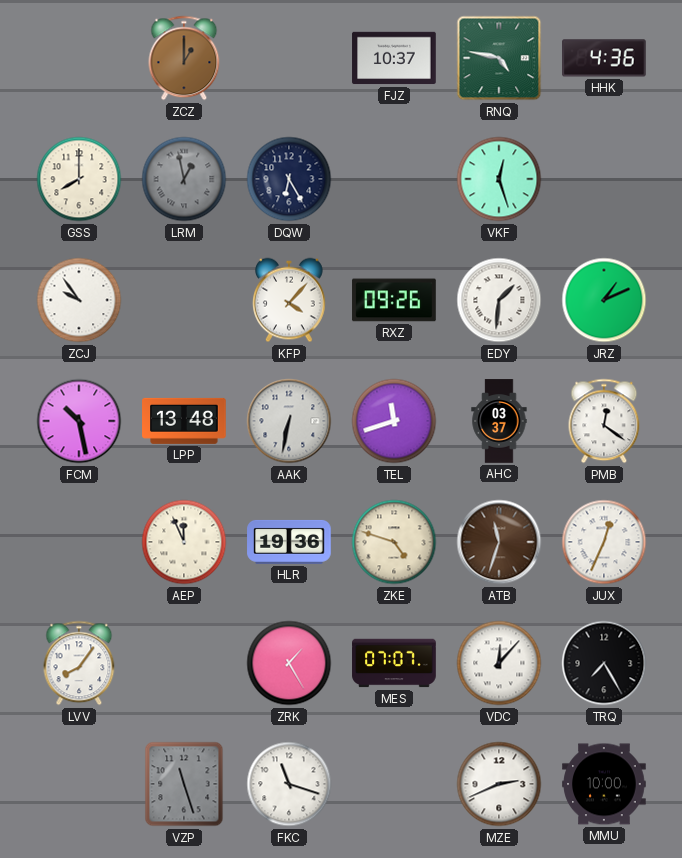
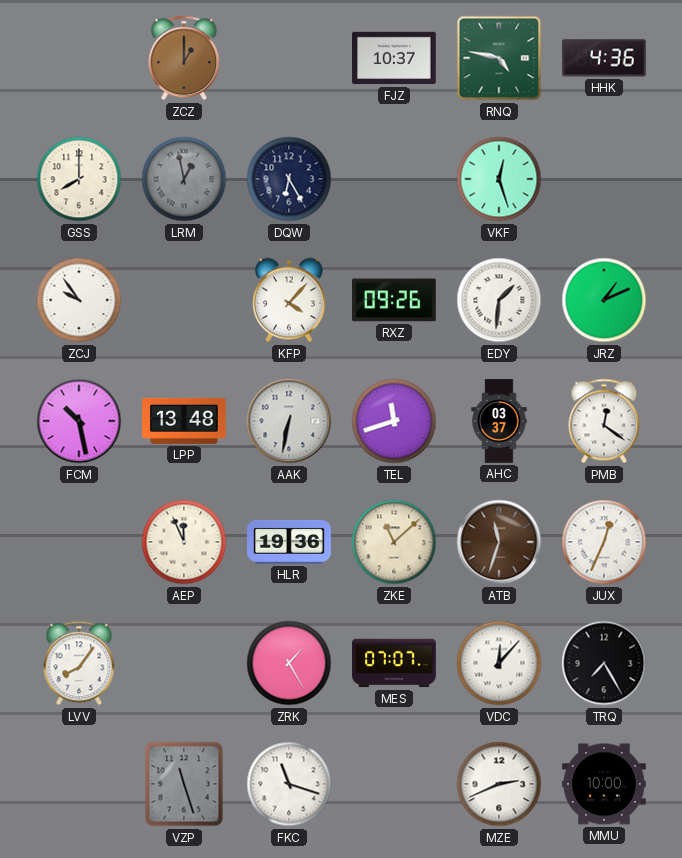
ZKE: 4:48 -> 11:08
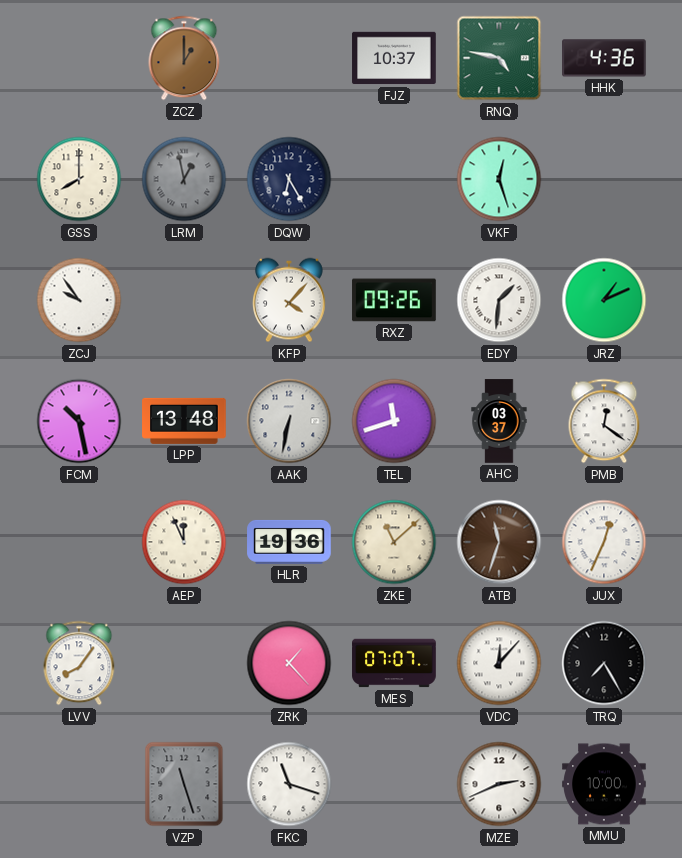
ZRK: 1:25 -> 1:23
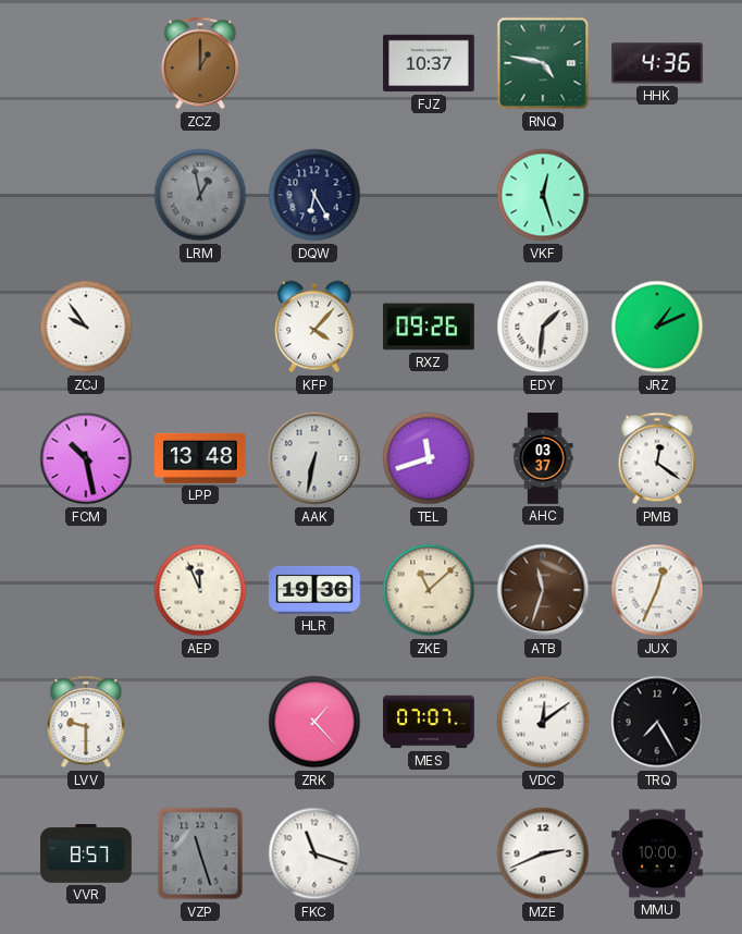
GSS: 8:00 -> none
LVV: 8:06 -> 9:30
VDC: 12:07 -> 12:09
VVR: none -> 8:57
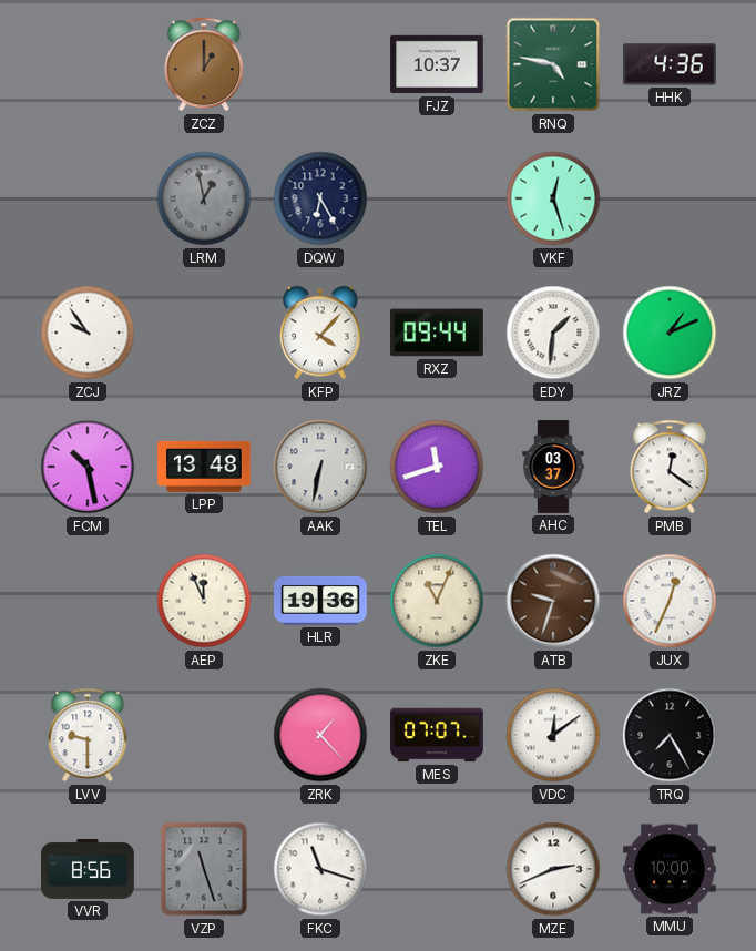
RXZ: 09:26 -> 09:44
ZKE: 11:08 -> 11:04
ATB: 11:33 -> 9:33
VVR: 8:57 -> 8:56
